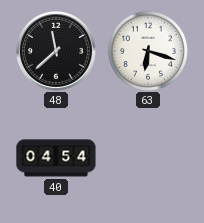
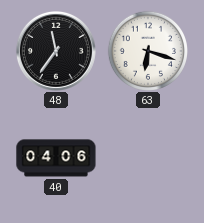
48: 11:38 -> 11:36
40: 04:54 -> 04:06
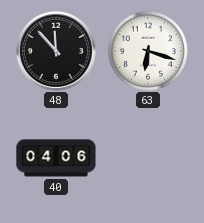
48: 11:36 -> 11:53
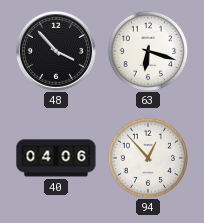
48: 11:53 -> 3:53
94: none -> 12:53
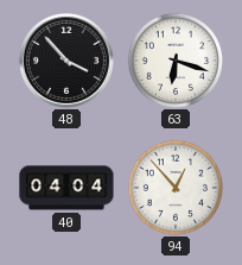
40: 04:06 -> 04:04
